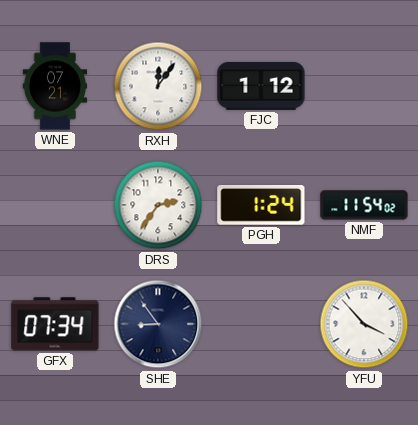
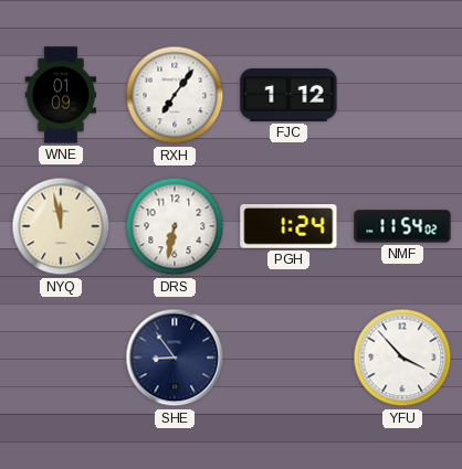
WNE: 07:21 -> 01:09
RXH: 12:06 -> 7:06
NYQ: none -> 11:58
DRS: 2:36 -> 6:32
GFX: 07:34 -> none
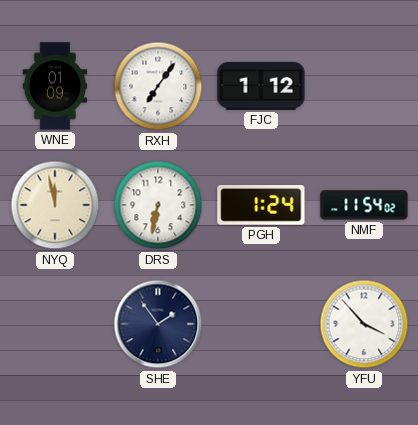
SHE: 8:54 -> 1:54
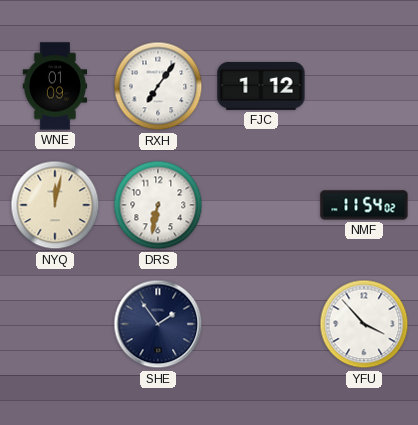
NYQ: 11:58 -> 12:02
PGH: 1:24 -> none
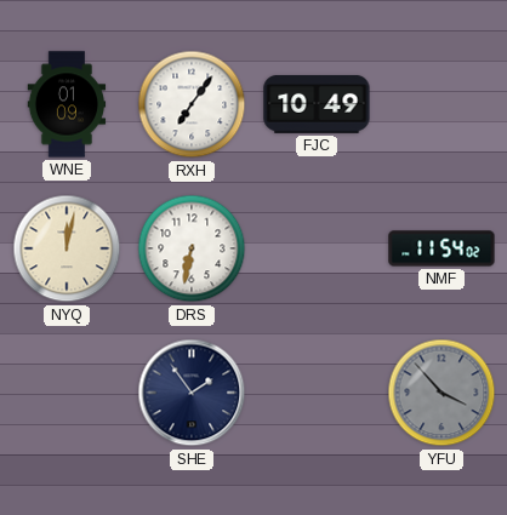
FJC: 1:12 -> 10:49
YFU dial: white -> grey
